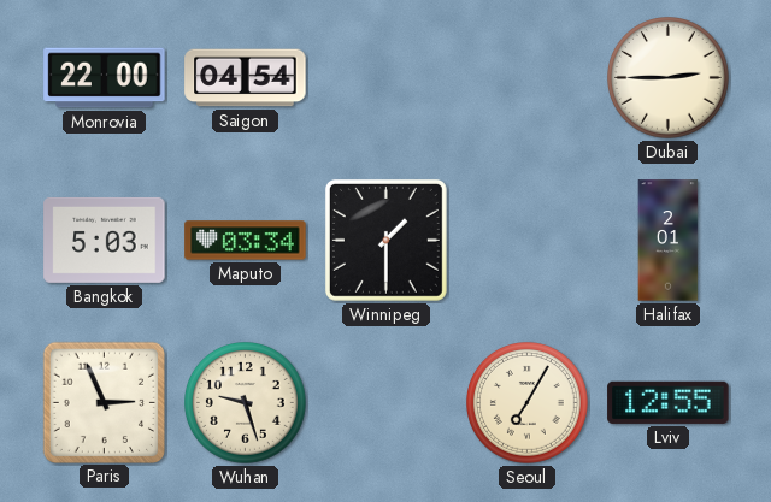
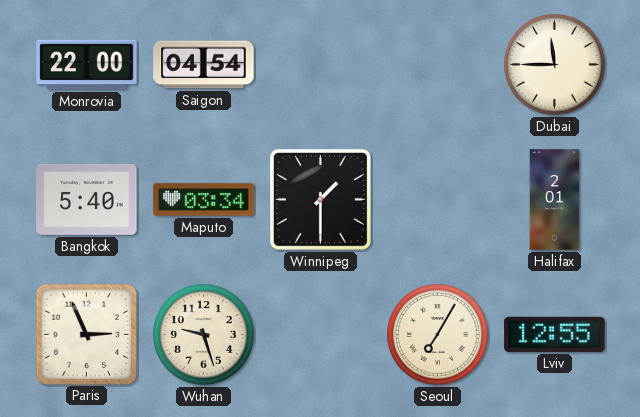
Dubai: 2:45 -> 11:45
Bangkok: 5:03 -> 5:40
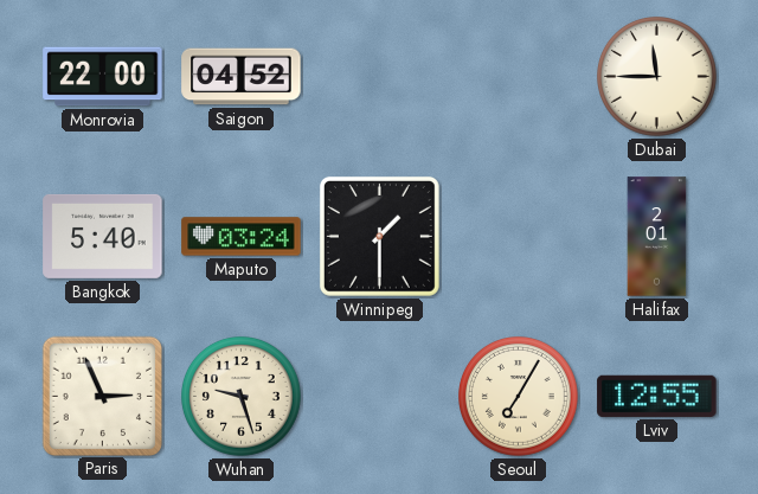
Saigon: 04:54 -> 04:52
Maputo: 03:34 -> 03:24
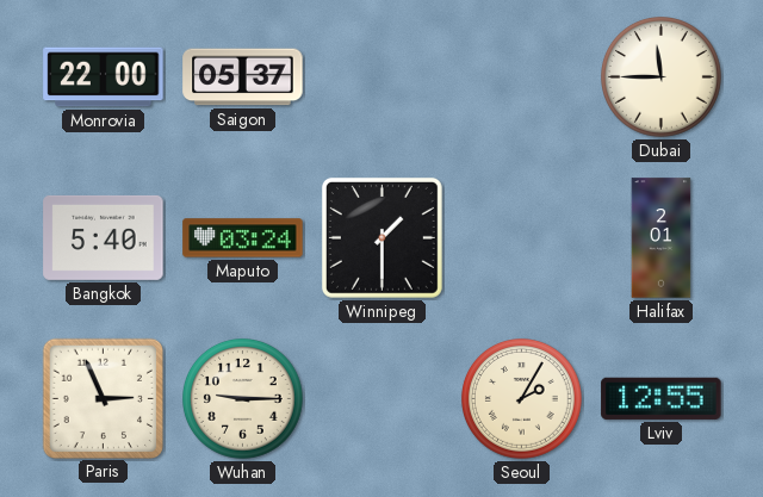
Saigon: 04:52 -> 05:37
Wuhan: 9:27 -> 9:15
Seoul: 7:05 -> 2:05
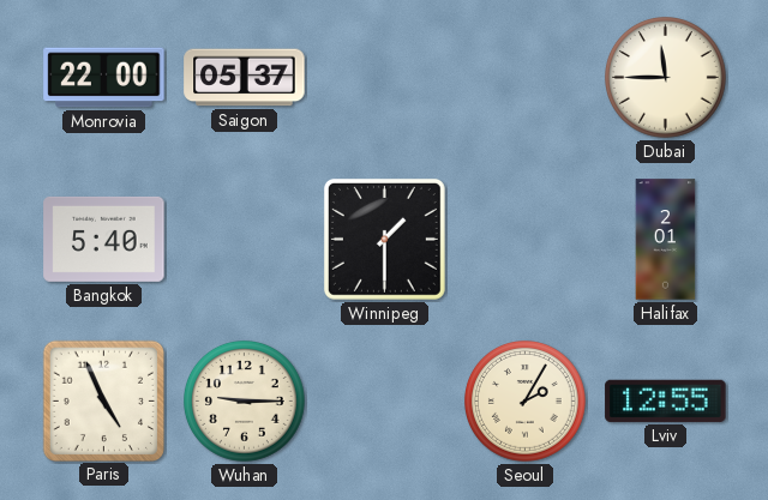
Maputo: 03:24 -> none
Paris: 2:56 -> 4:56
